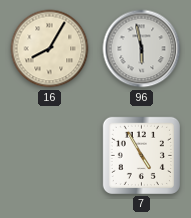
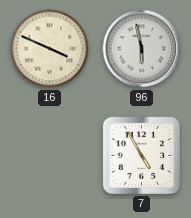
16: 8:05 -> 3:49
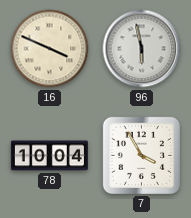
78: none -> 10:04
7: 4:55 -> 3:55
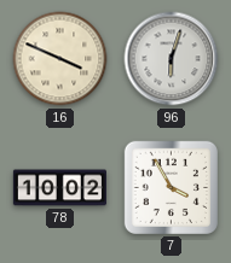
96: 5:58 -> 6:03
78: 10:04 -> 10:02
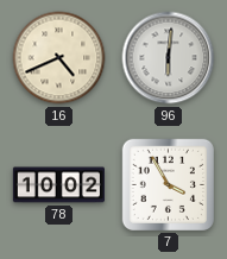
16: 3:49 -> 4:41
96: 6:03 -> 6:01
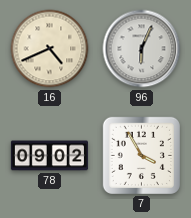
96: 6:01 -> 6:04
78: 10:02 -> 09:02
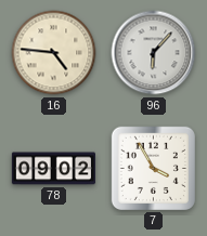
16: 4:41 -> 4:46
96: 6:04 -> 6:07
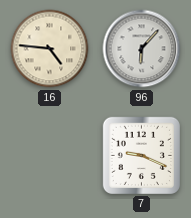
78: 09:02 -> none
7: 3:55 -> 9:19
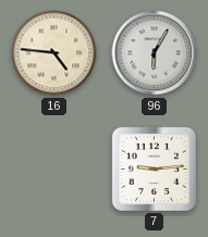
96: 6:07 -> 6:05
7: 9:19 -> 9:14
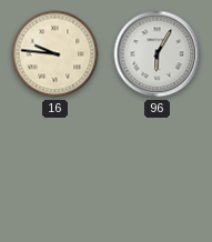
16: 4:46 -> 9:46
7: 9:14 -> none
